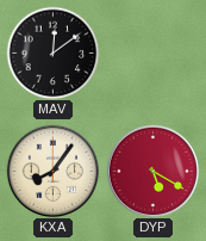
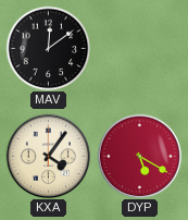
KXA: 8:06 -> 4:06
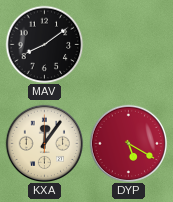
MAV: 12:09 -> 8:09
KXA: 4:06 -> 12:06
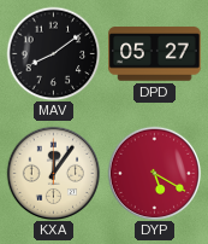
DPD: none -> 05:27
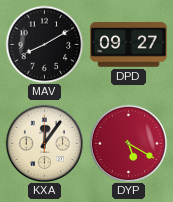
MAV: 8:09 -> 8:10
DPD: 05:27 -> 09:27
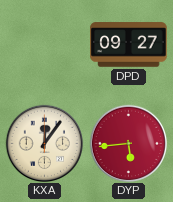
MAV: 8:10 -> none
DYP: 5:20 -> 5:44
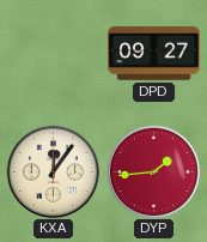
DYP: 5:44 -> 1:44
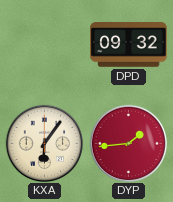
DPD: 09:27 -> 09:32
KXA: 12:06 -> 6:06
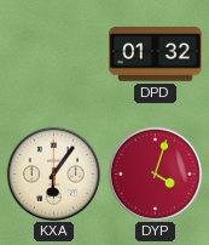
DPD: 09:32 -> 01:32
DYP: 1:44 -> 4:03
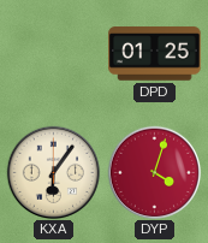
DPD: 01:32 -> 01:25
